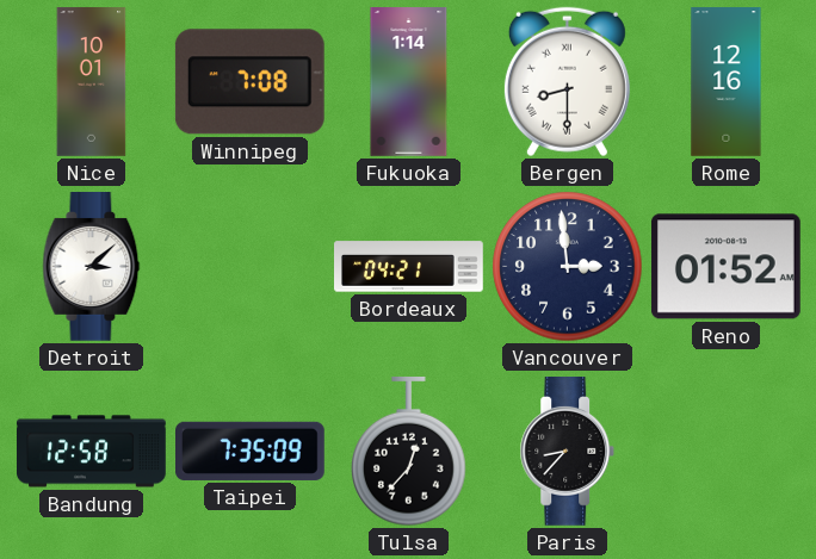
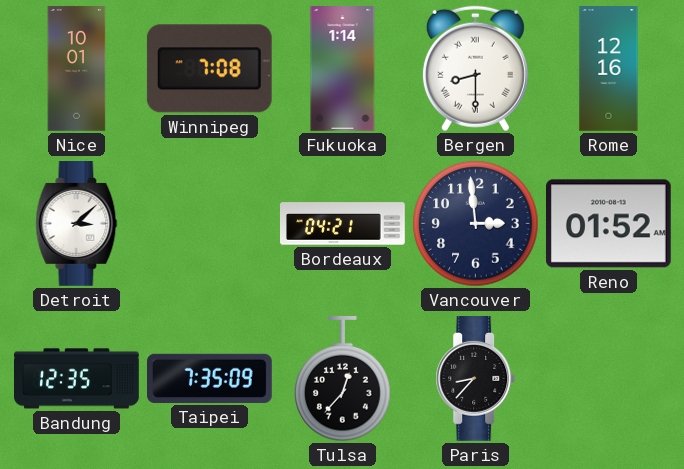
Bandung: 12:58 -> 12:35
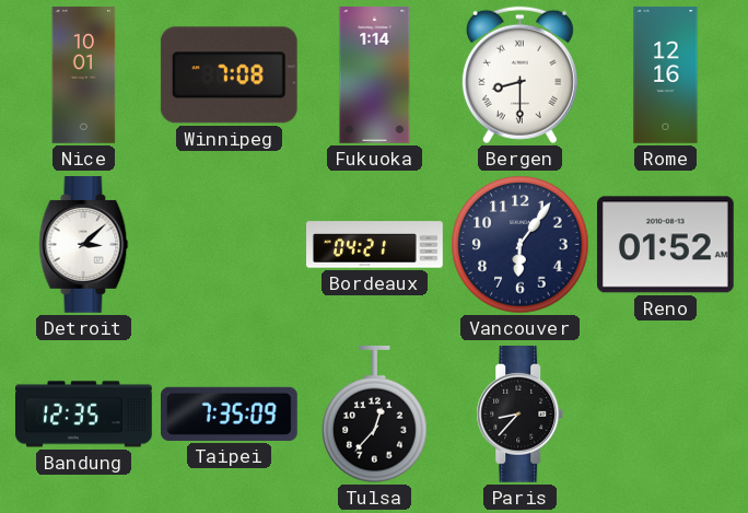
Vancouver: 2:59 -> 6:06
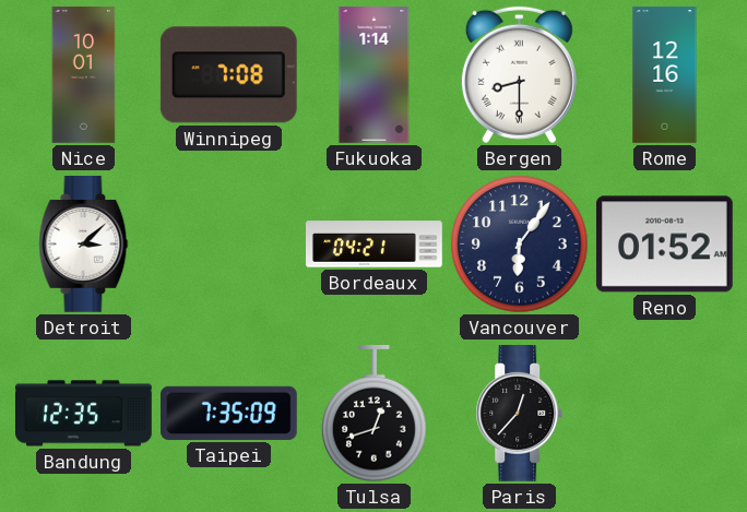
Tulsa: 12:37 -> 12:42
Paris: 8:37 -> 12:37
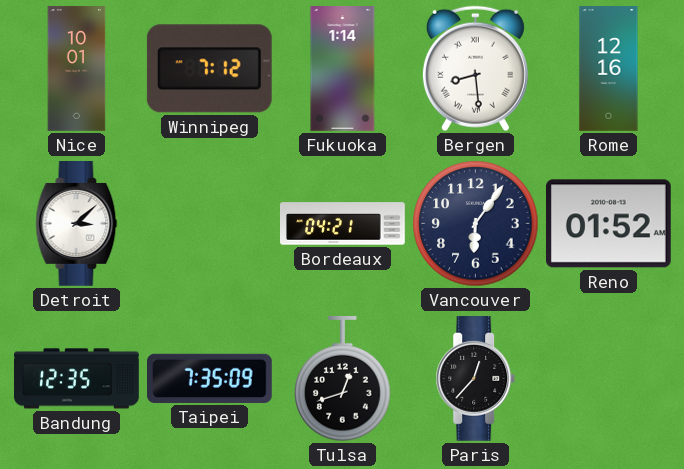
Winnipeg: 7:08 -> 7:12
Bergen: 8:30 -> 8:29
